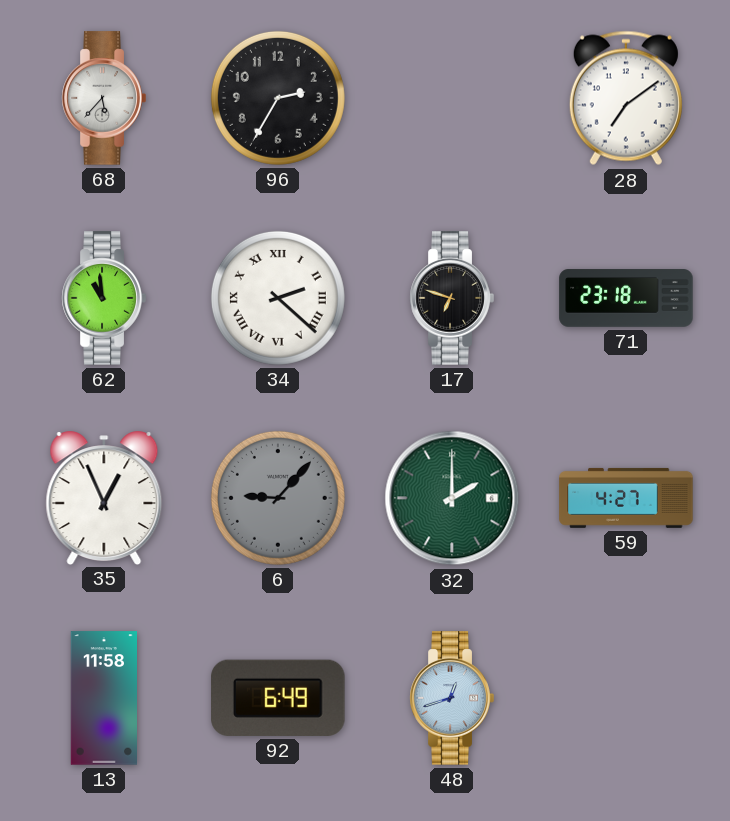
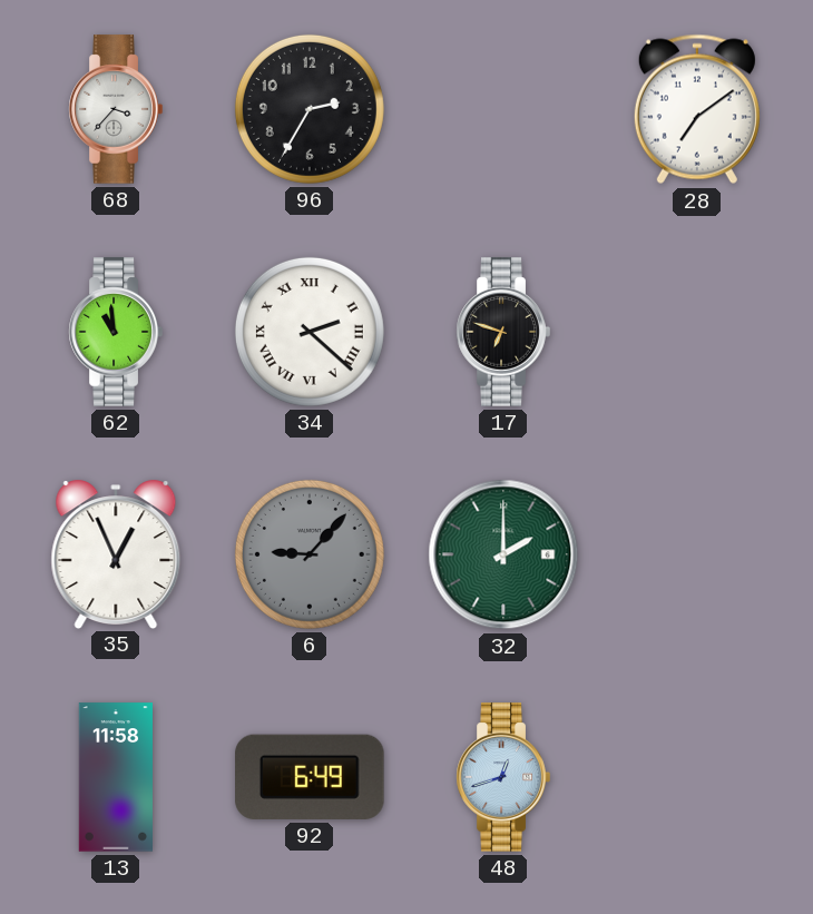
68: 5:37 -> 3:37
71: 23:18 -> none
59: 4:27 -> none
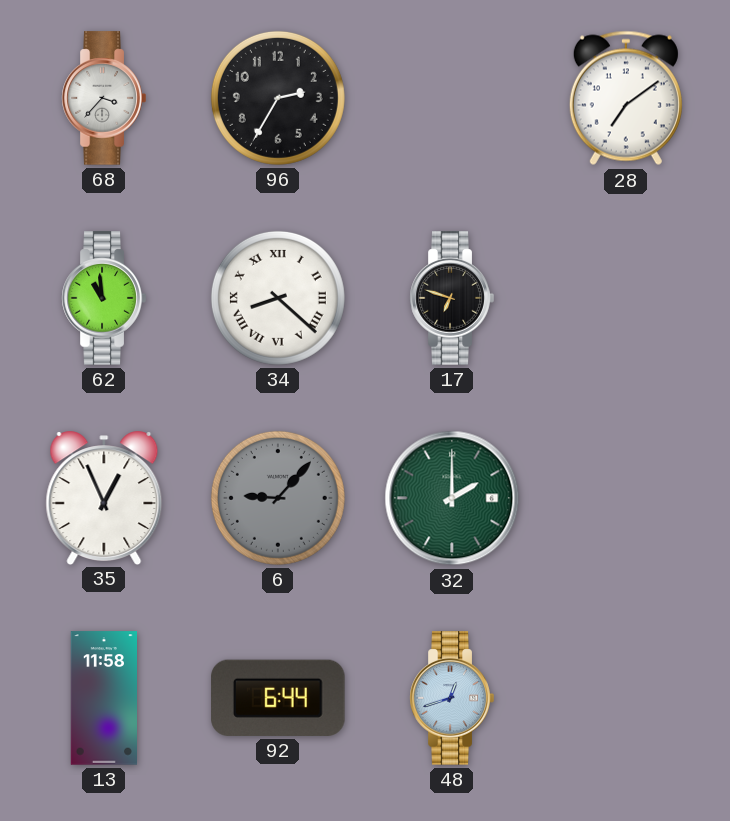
34: 2:22 -> 8:22
92: 6:49 -> 6:44
